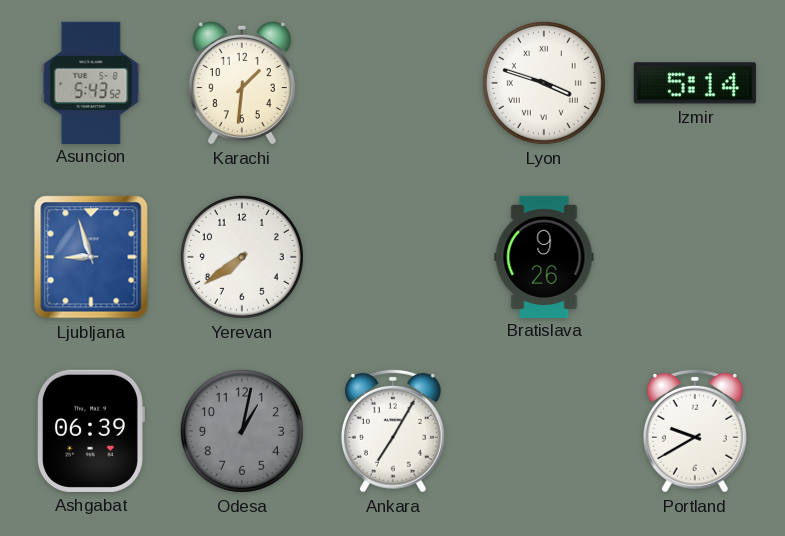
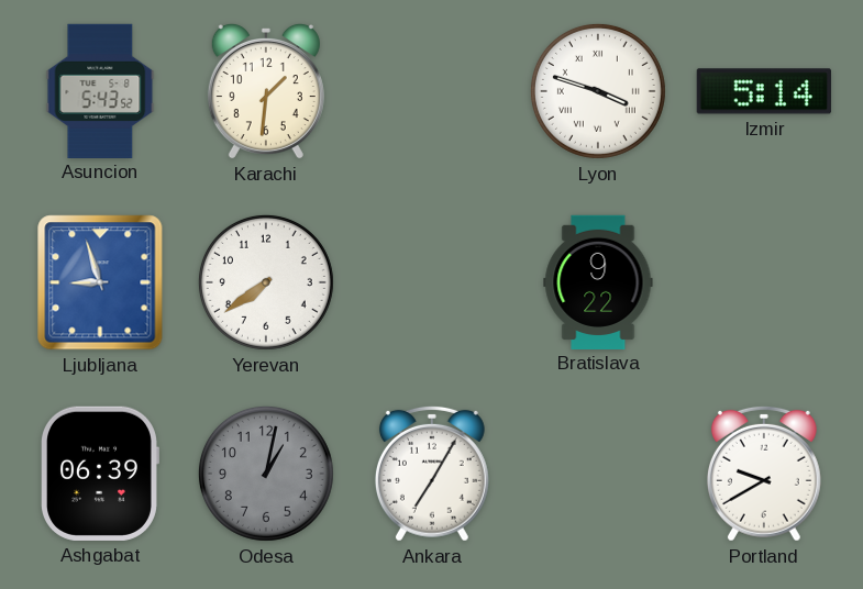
Bratislava: 9:26 -> 9:22
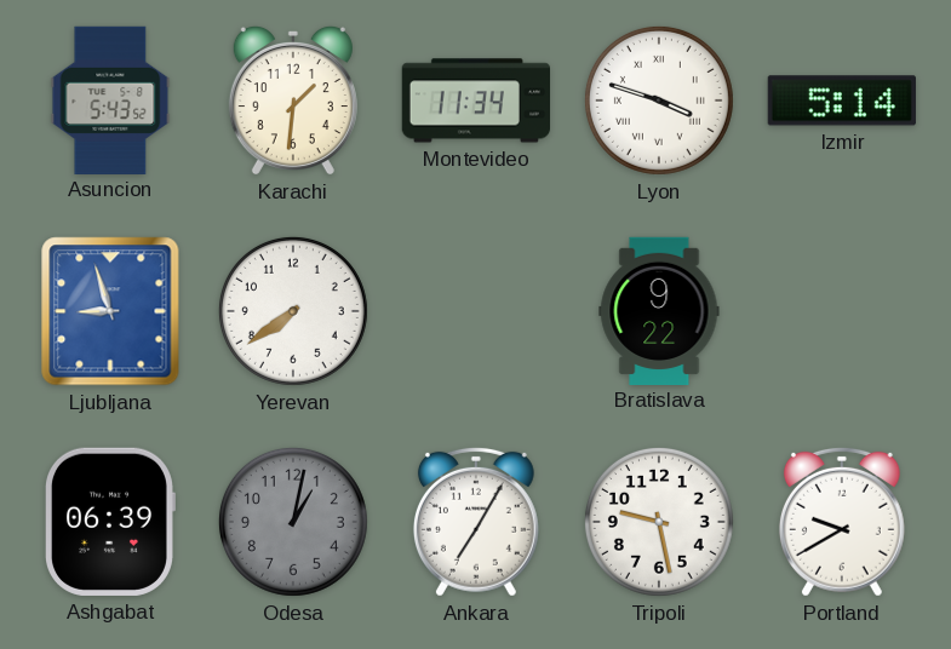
Montevideo: none -> 11:34
Tripoli: none -> 9:28
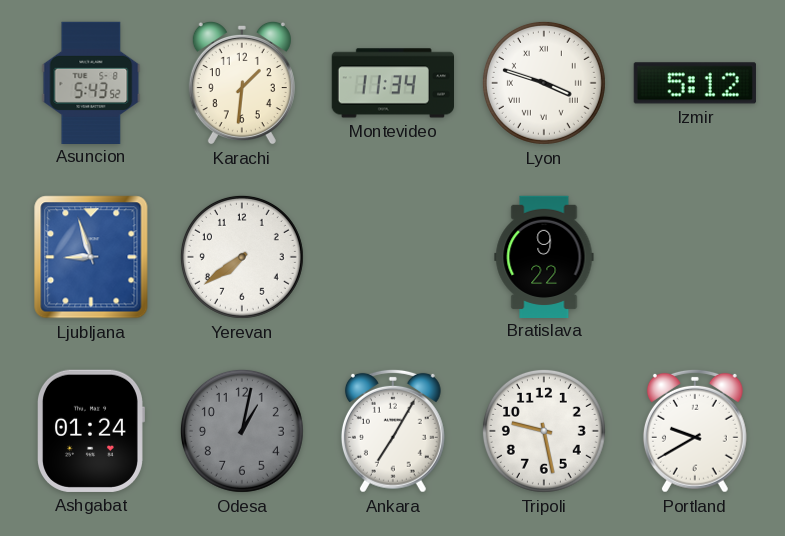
Izmir: 5:14 -> 5:12
Ashgabat: 06:39 -> 01:24
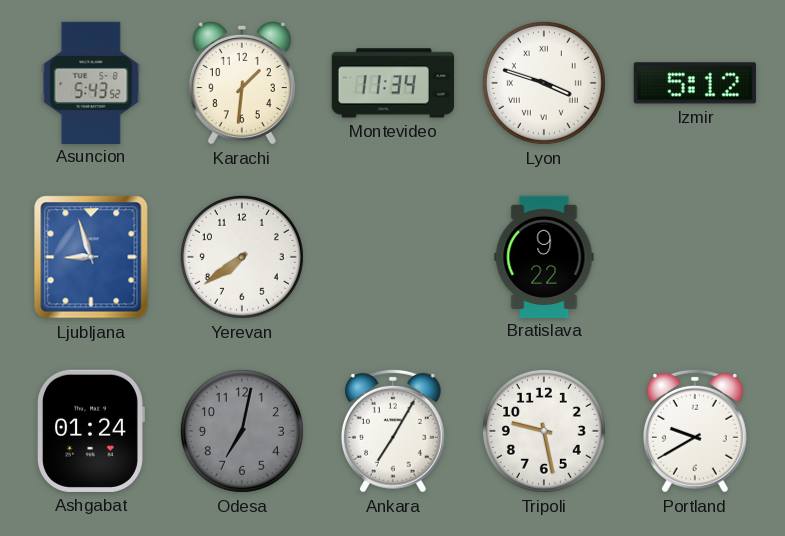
Odesa: 1:02 -> 7:02
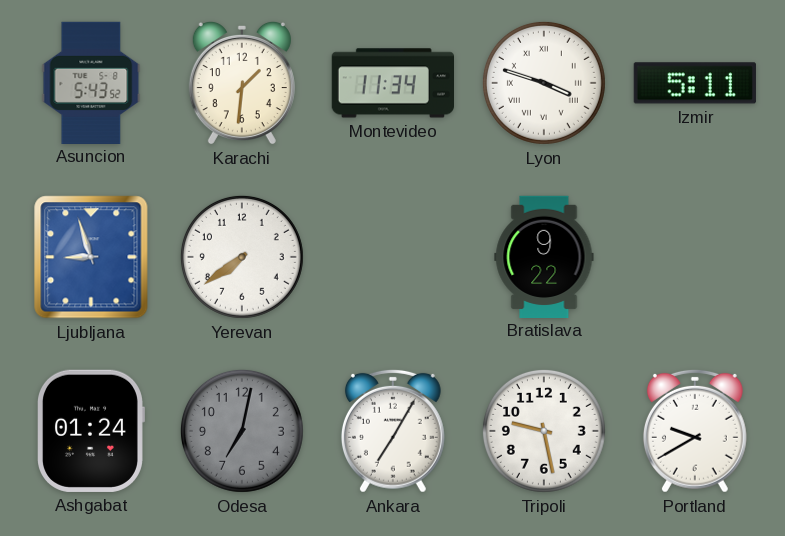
Izmir: 5:12 -> 5:11
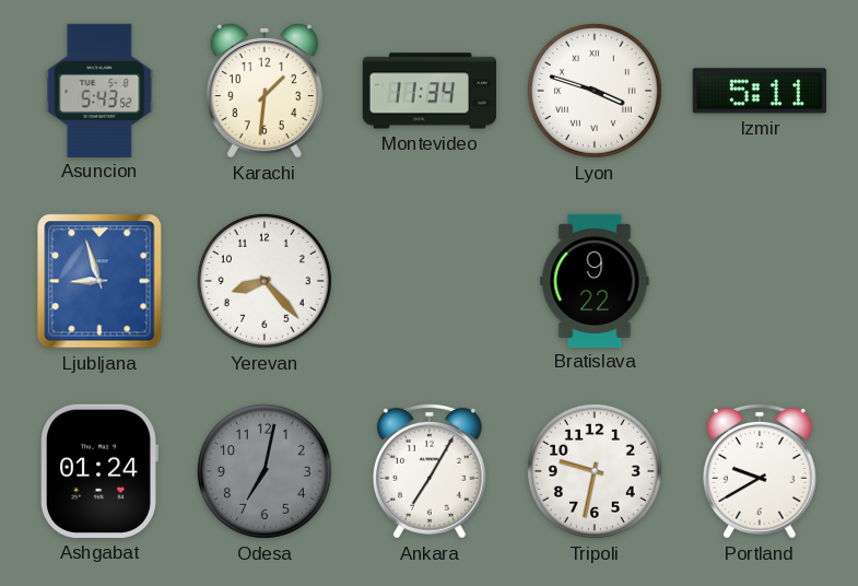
Yerevan: 7:39 -> 8:23
Tripoli: 9:28 -> 9:32
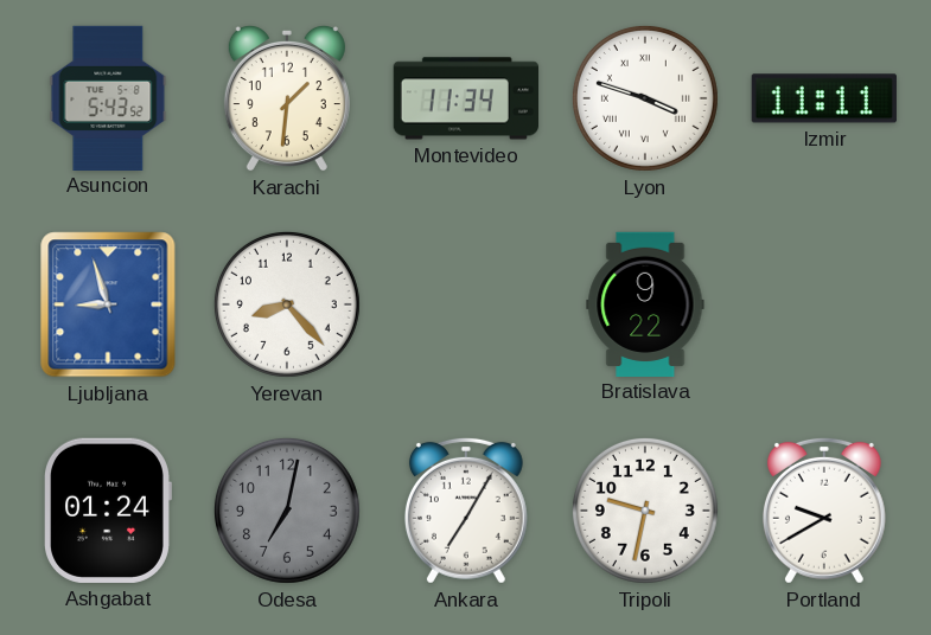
Izmir: 5:11 -> 11:11
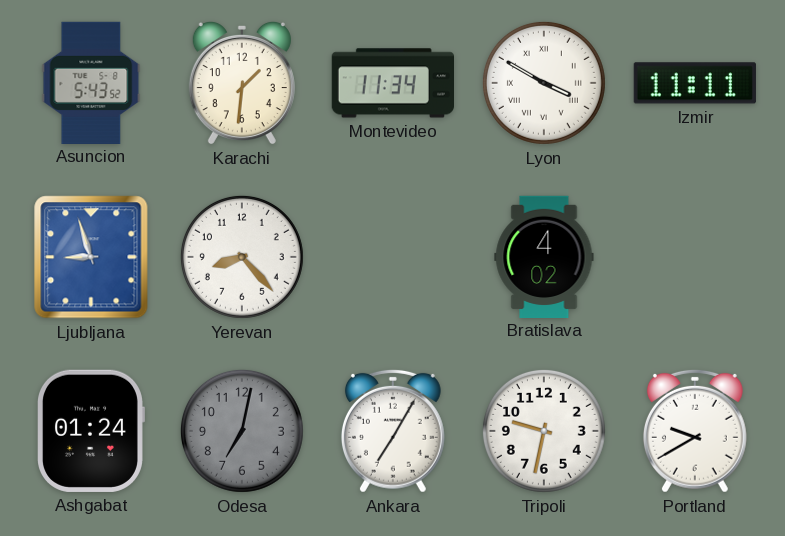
Lyon: 3:48 -> 3:50
Bratislava: 9:22 -> 4:02
